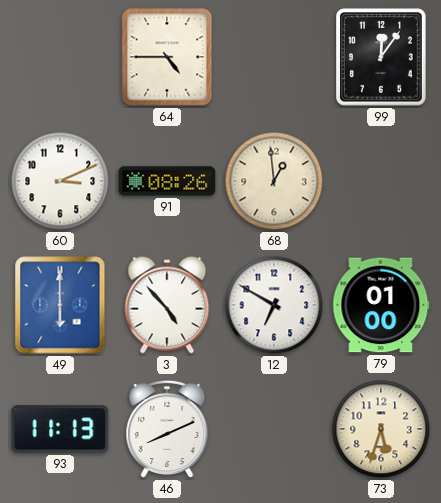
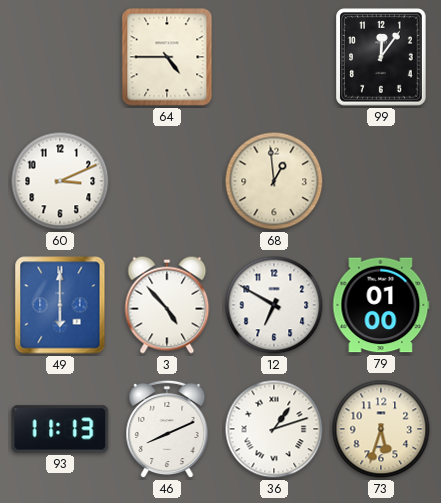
91: 08:26 -> none
36: none -> 1:12
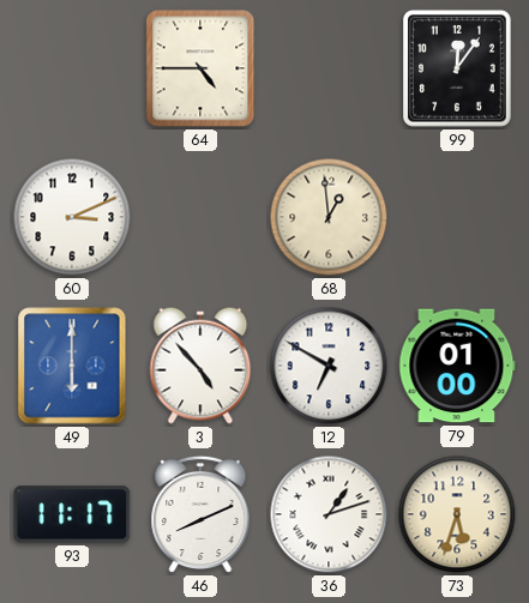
93: 11:13 -> 11:17
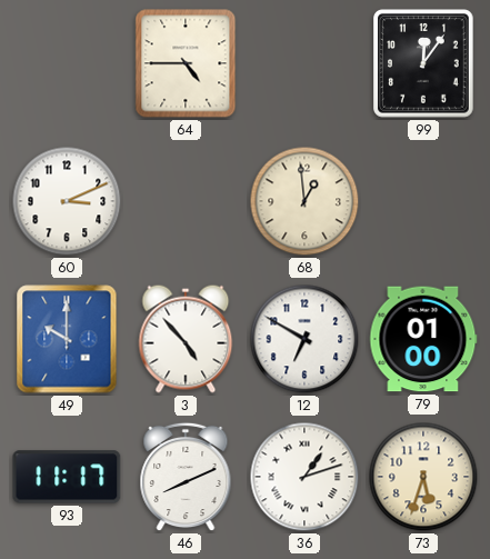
49: 6:00 -> 10:00
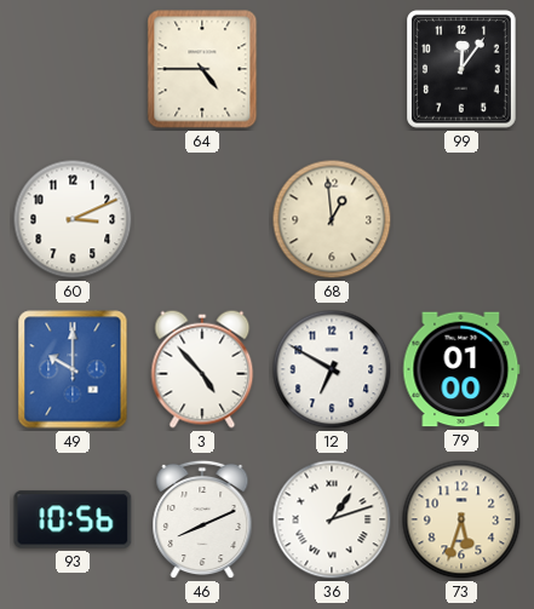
93: 11:17 -> 10:56
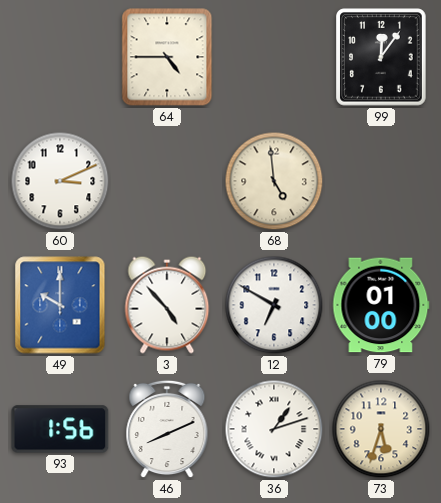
68: 12:59 -> 4:59
93: 10:56 -> 1:56
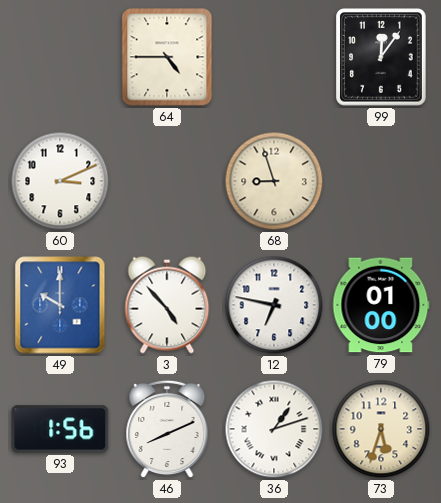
68: 4:59 -> 8:57
12: 6:50 -> 6:47
